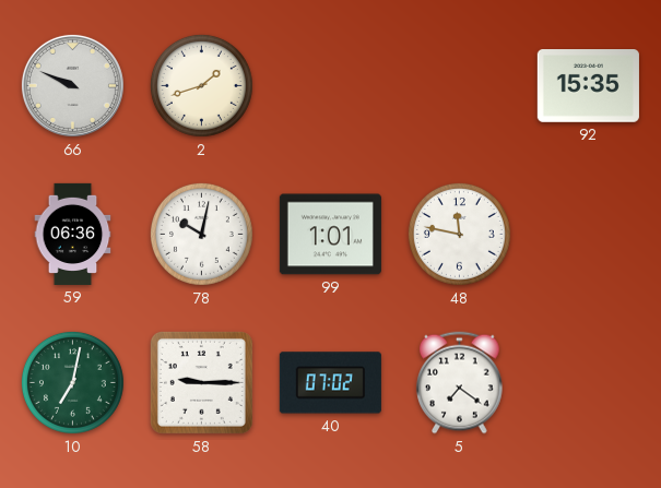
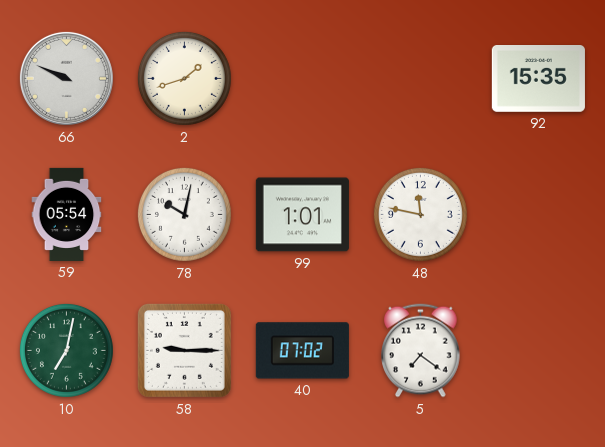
59: 06:36 -> 05:54
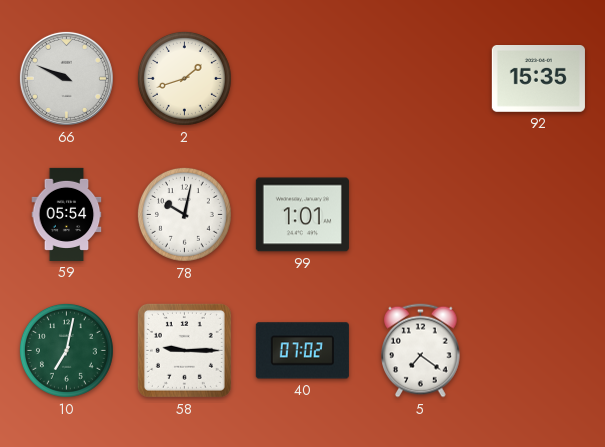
48: 11:47 -> none
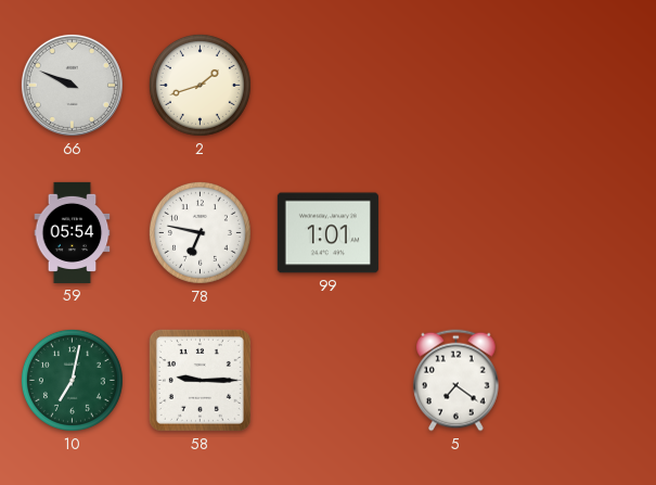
92: 15:35 -> none
78: 10:02 -> 6:47
40: 07:02 -> none
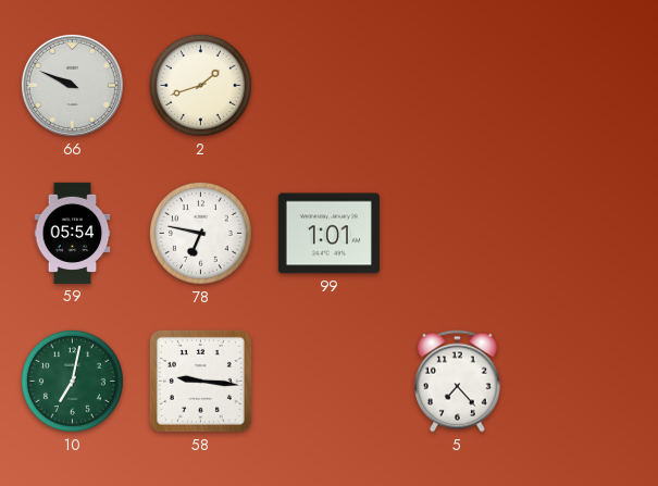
58: 9:15 -> 9:16
5: 7:21 -> 7:23
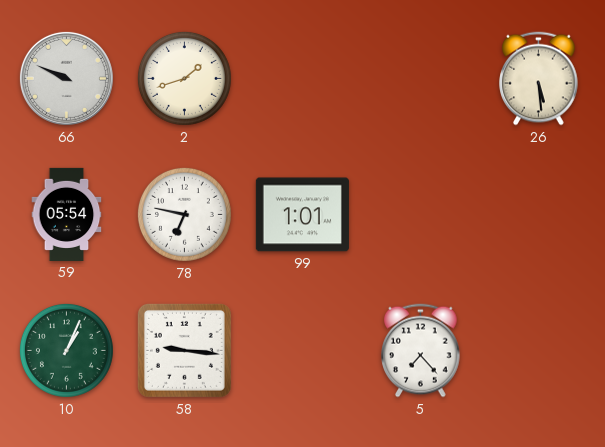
26: none -> 5:29
10: 7:02 -> 1:04
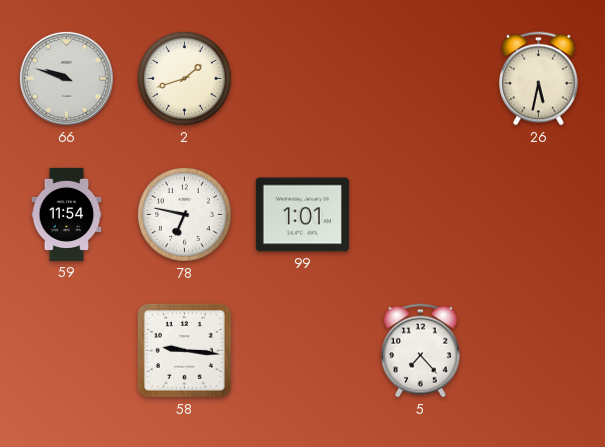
66: 9:49 -> 9:48
26: 5:29 -> 5:32
59: 05:54 -> 11:54
10: 1:04 -> none
